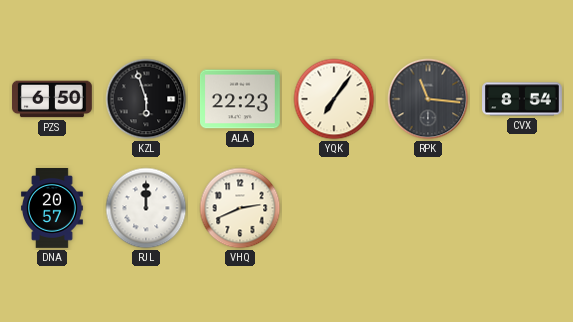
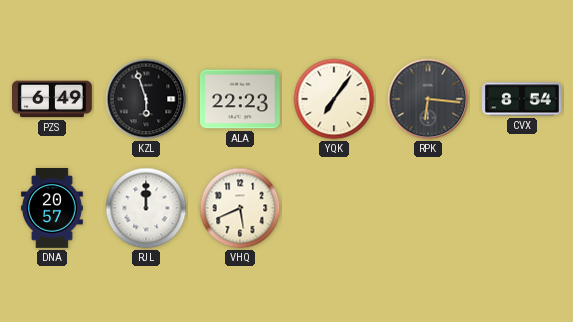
PZS: 6:50 -> 6:49
RPK: 11:16 -> 6:16
VHQ: 2:41 -> 5:41
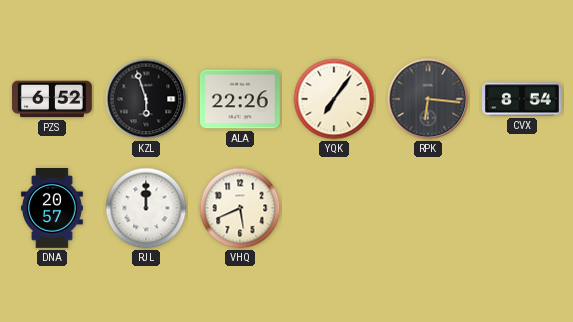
PZS: 6:49 -> 6:52
ALA: 22:23 -> 22:26
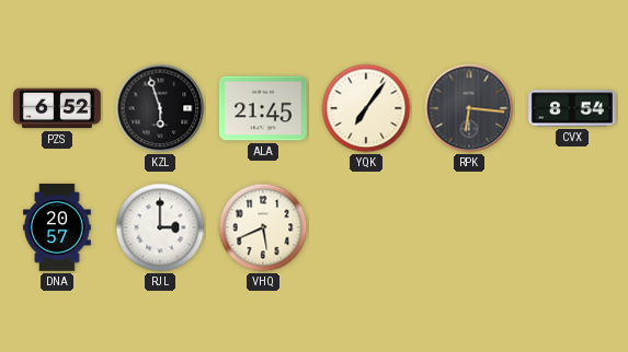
ALA: 22:26 -> 21:45
RJL: 12:00 -> 3:00
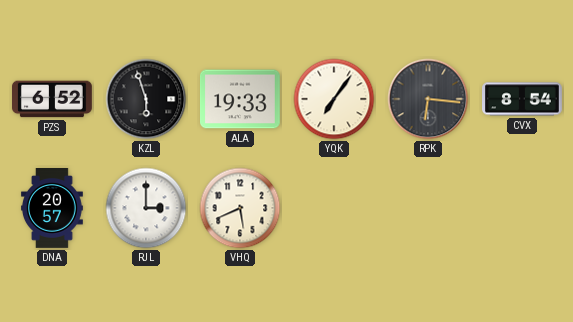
ALA: 21:45 -> 19:33
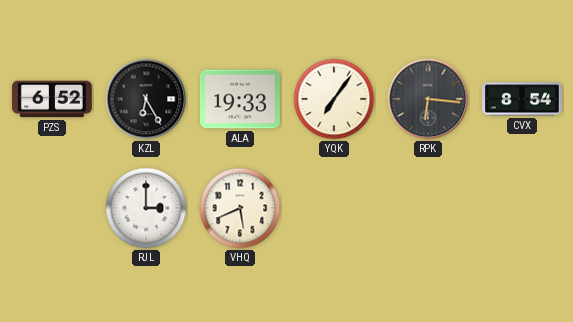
KZL: 5:57 -> 6:25
DNA: 20:57 -> none
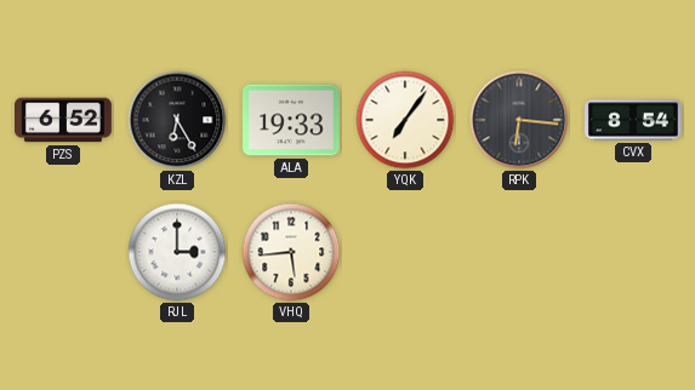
VHQ: 5:41 -> 5:44
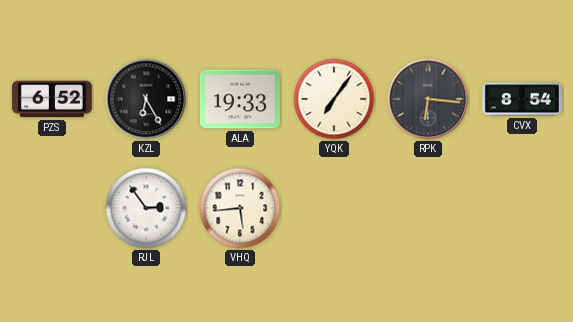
RJL: 3:00 -> 2:54
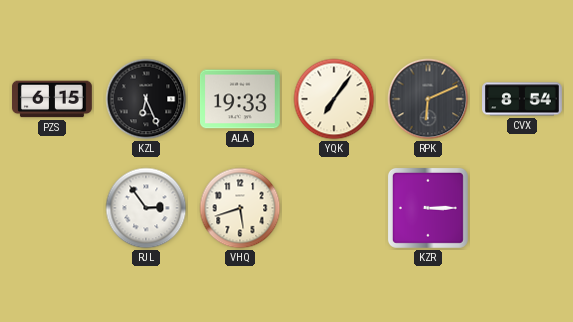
PZS: 6:52 -> 6:15
KZL: 6:25 -> 6:26
RPK: 6:16 -> 6:11
VHQ: 5:44 -> 5:42
KZR: none -> 3:15
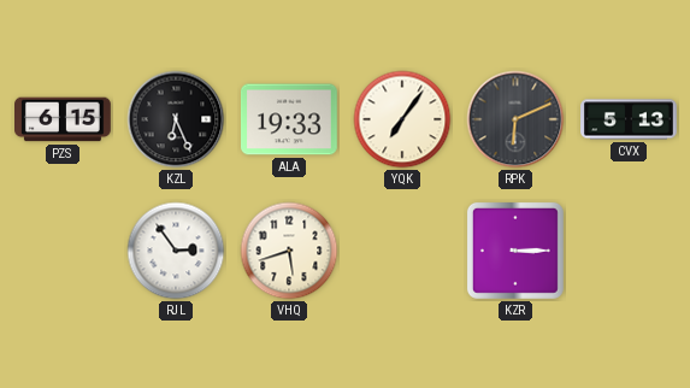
CVX: 8:54 -> 5:13
